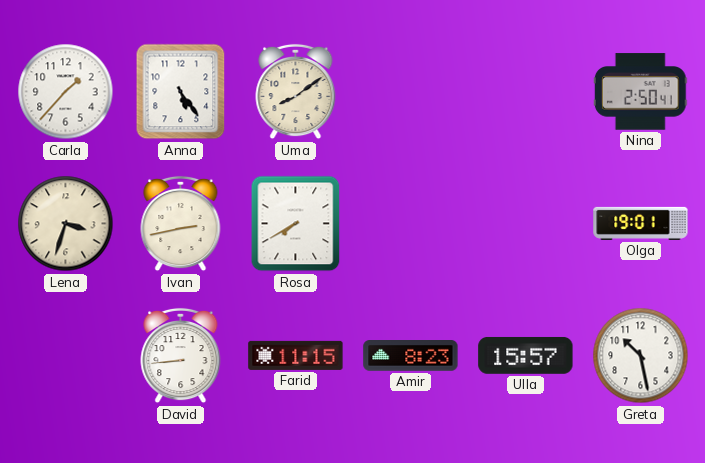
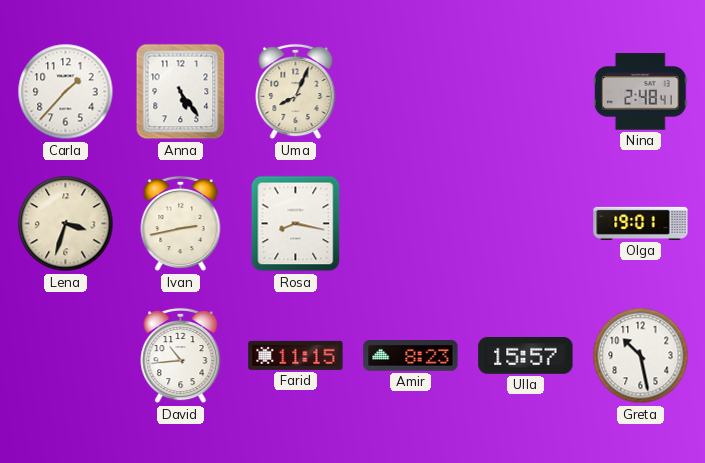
Uma: 8:09 -> 8:04
Nina: 2:50 -> 2:48
Rosa: 7:40 -> 8:17
David: 8:44 -> 10:44
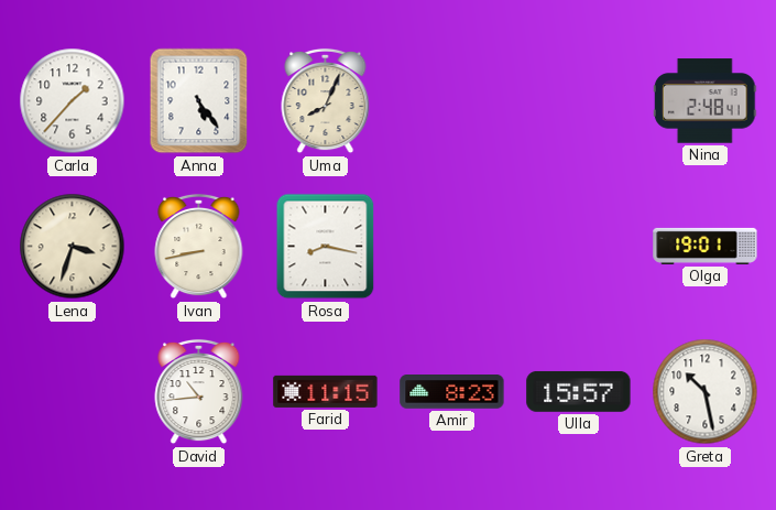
Ivan: 2:43 -> 8:43
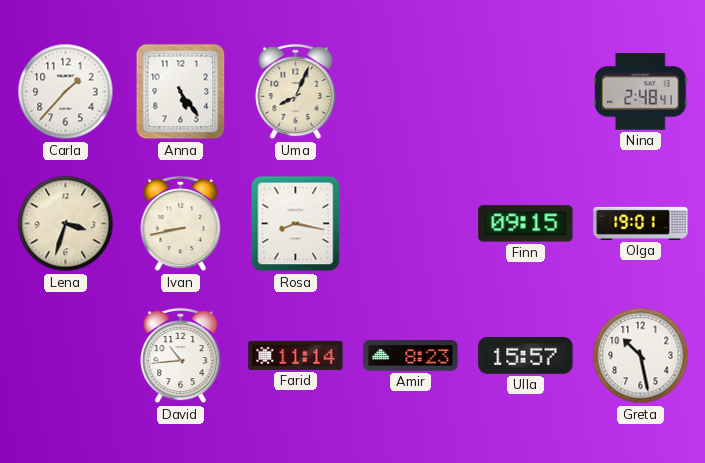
Finn: none -> 09:15
Farid: 11:15 -> 11:14
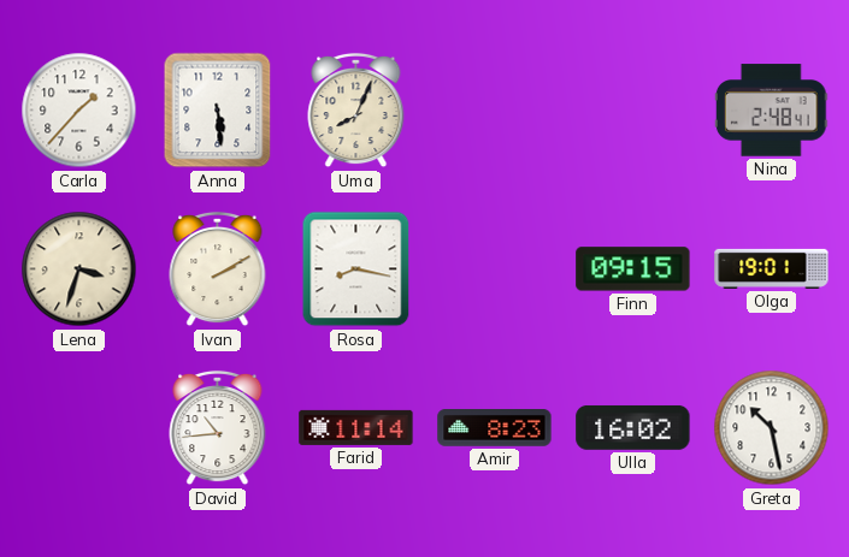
Anna: 5:24 -> 5:29
Ivan: 8:43 -> 2:10
Ulla: 15:57 -> 16:02
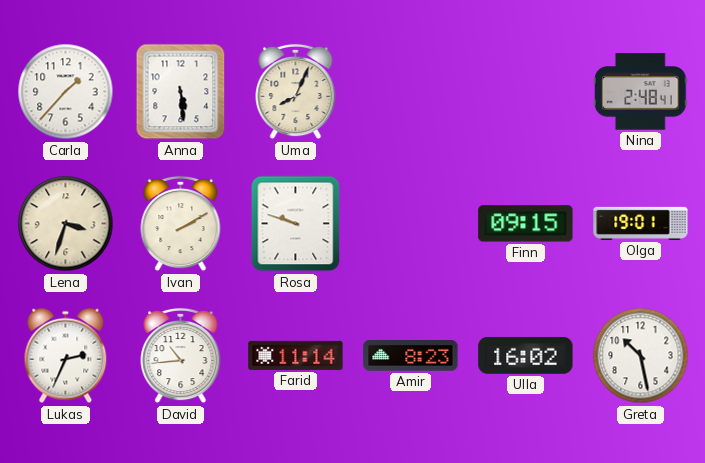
Rosa: 8:17 -> 9:48
Lukas: none -> 2:34
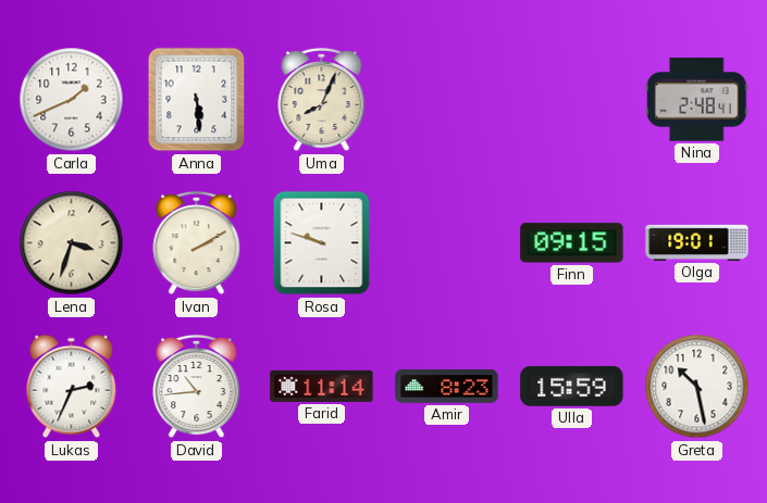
Carla: 1:37 -> 1:41
Ulla: 16:02 -> 15:59
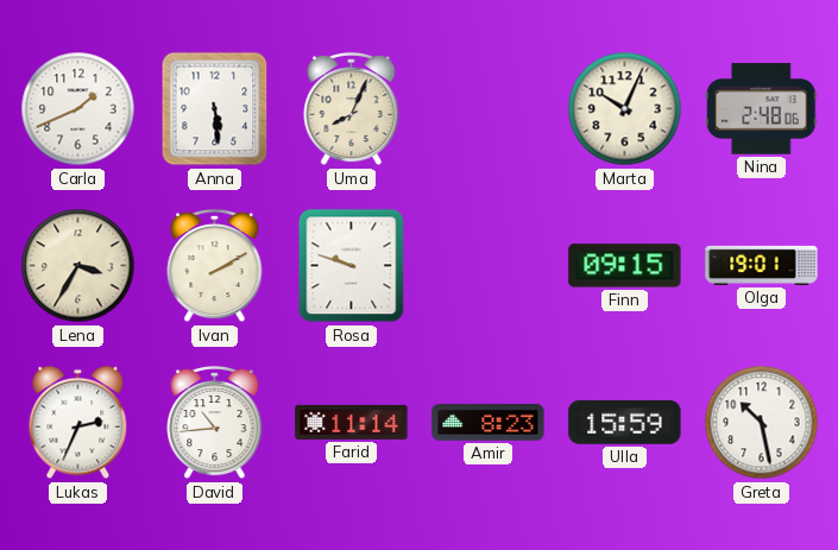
Marta: none -> 10:04
Nina: 2:48:41 -> 2:48:06
Lena: 3:33 -> 3:35
